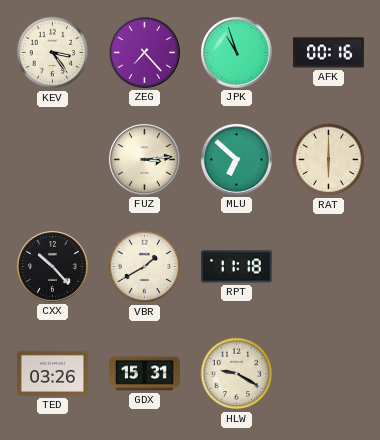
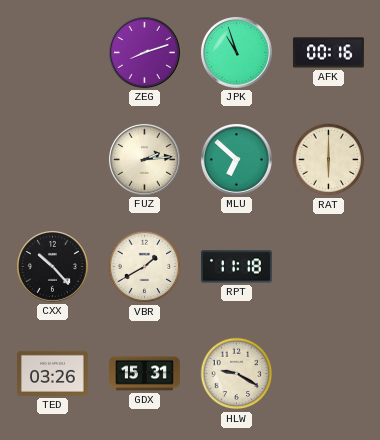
KEV: 3:24 -> none
ZEG: 7:23 -> 8:12
FUZ: 3:14 -> 2:14
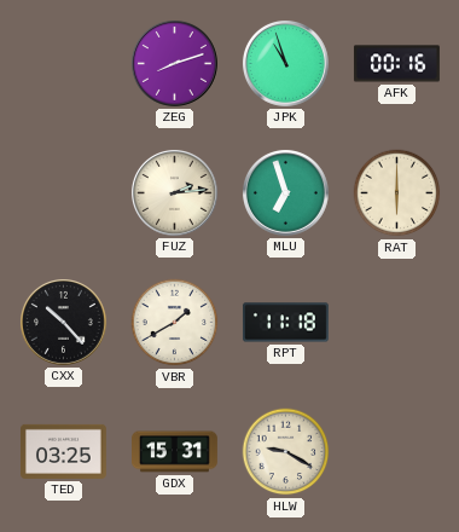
MLU: 6:52 -> 6:57
TED: 03:26 -> 03:25
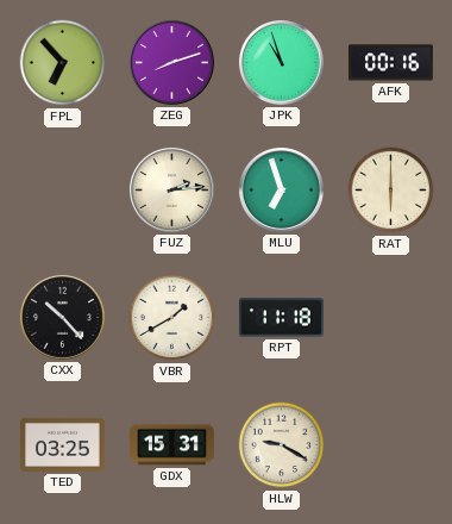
FPL: none -> 6:53
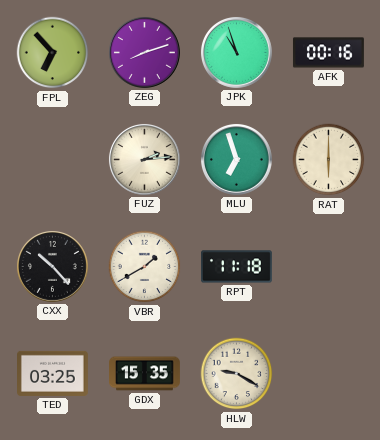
GDX: 15:31 -> 15:35
